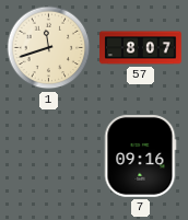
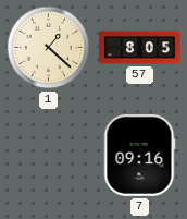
1: 11:42 -> 1:22
57: 8:07 -> 8:05
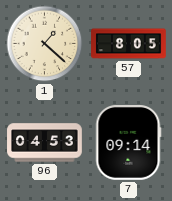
96: none -> 04:53
7: 09:16 -> 09:14
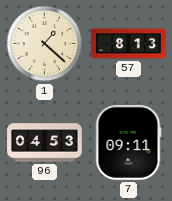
57: 8:05 -> 8:13
7: 09:14 -> 09:11
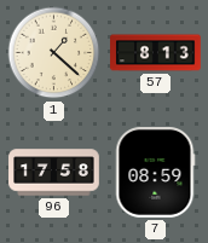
96: 04:53 -> 17:58
7: 09:11 -> 08:59
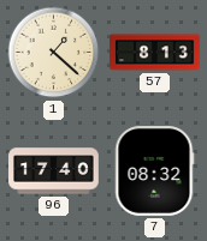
96: 17:58 -> 17:40
7: 08:59 -> 08:32
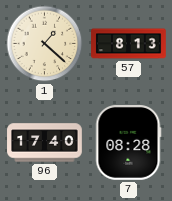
7: 08:32 -> 08:28
